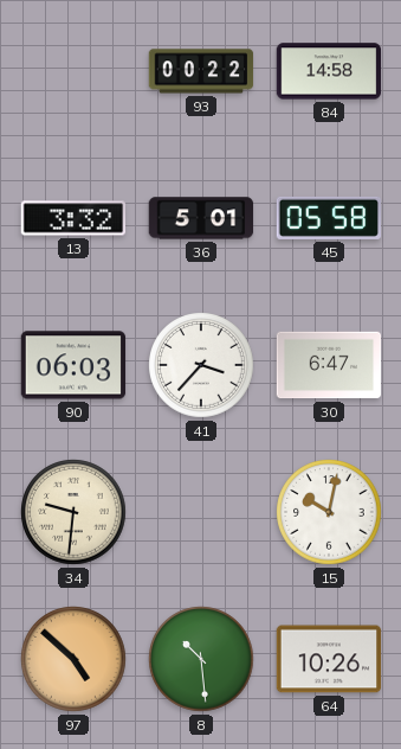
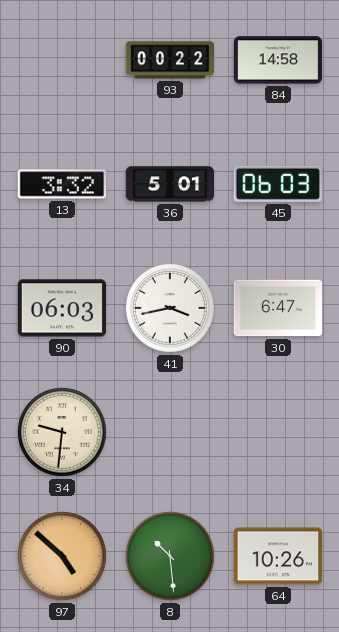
45: 05:58 -> 06:03
41: 3:37 -> 3:43
15: 10:02 -> none
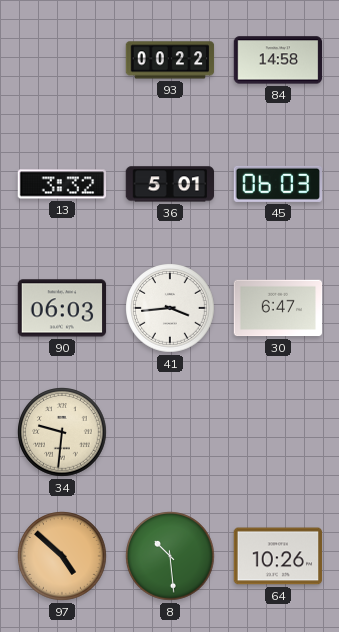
41: 3:43 -> 3:44
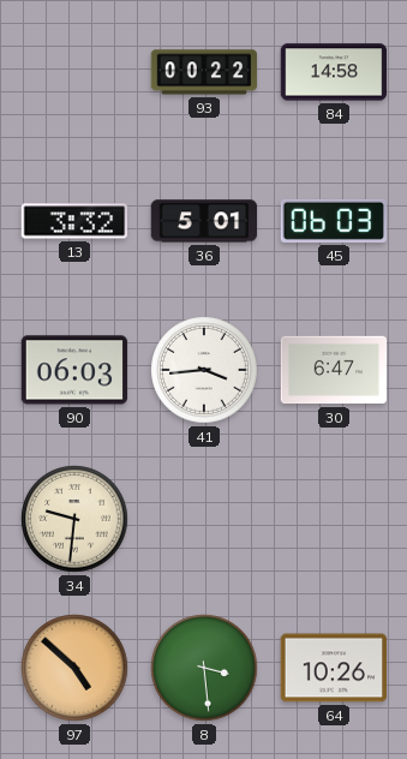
8: 10:29 -> 3:29
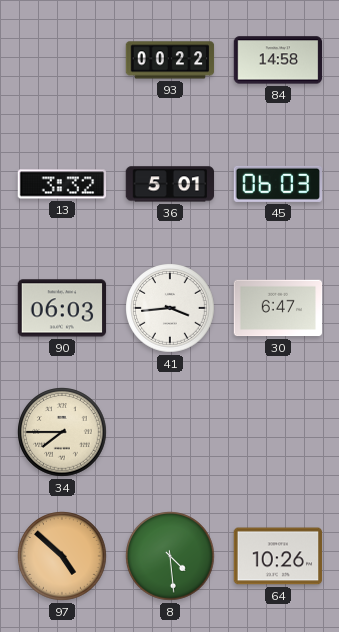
34: 9:31 -> 7:45
8: 3:29 -> 4:29
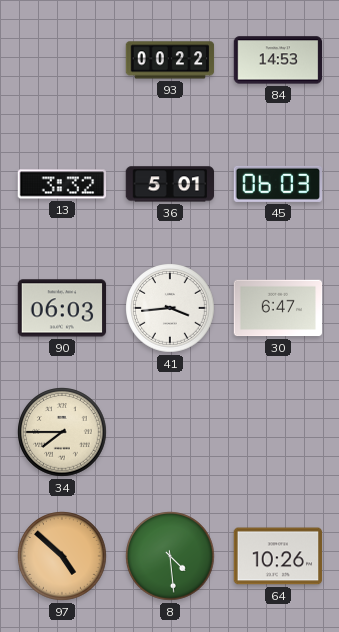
84: 14:58 -> 14:53
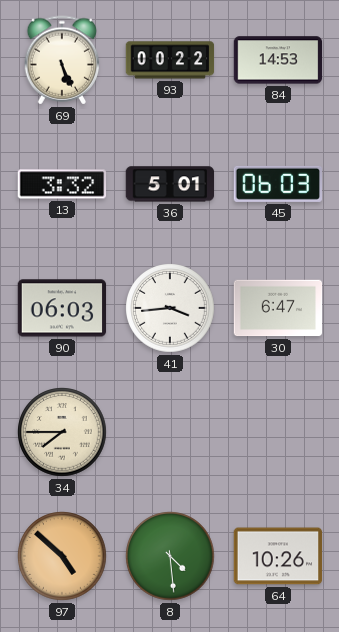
69: none -> 5:26
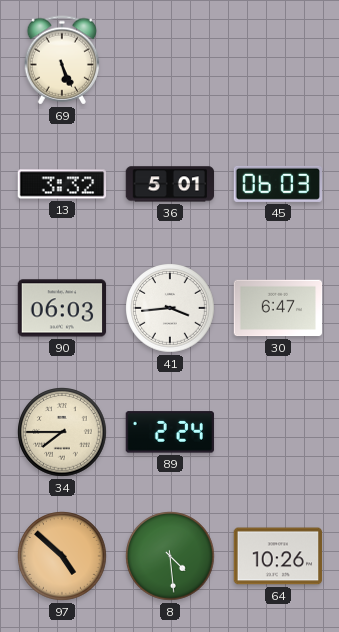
93: 00:22 -> none
84: 14:53 -> none
89: none -> 2:24
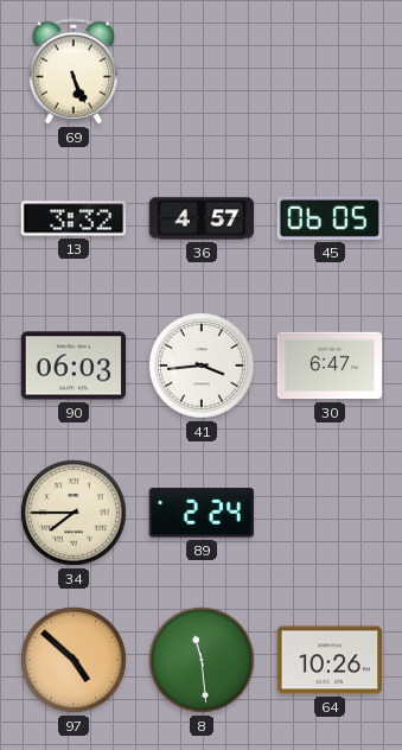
36: 5:01 -> 4:57
45: 06:03 -> 06:05
8: 4:29 -> 11:29
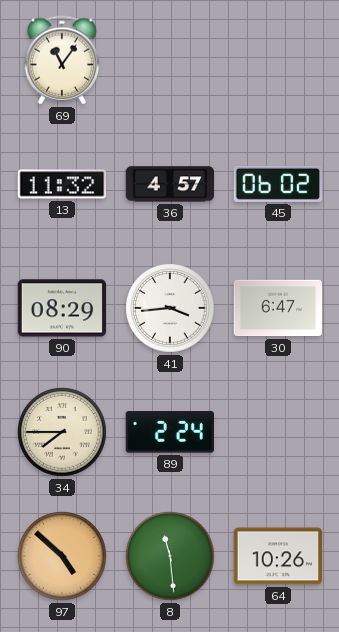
69: 5:26 -> 11:06
13: 3:32 -> 11:32
45: 06:05 -> 06:02
90: 06:03 -> 08:29
